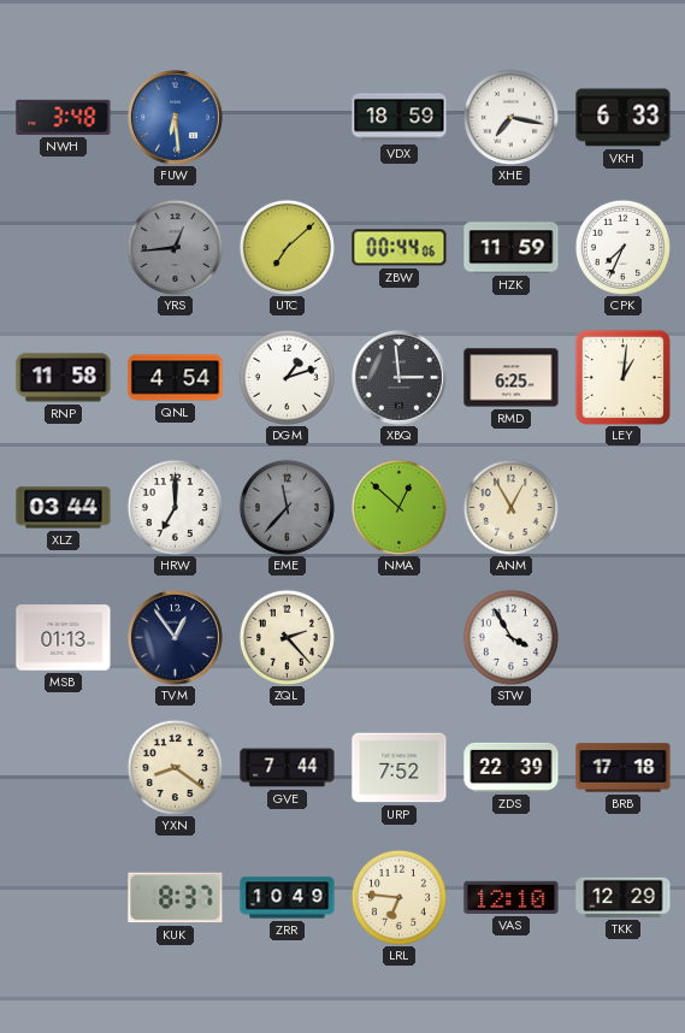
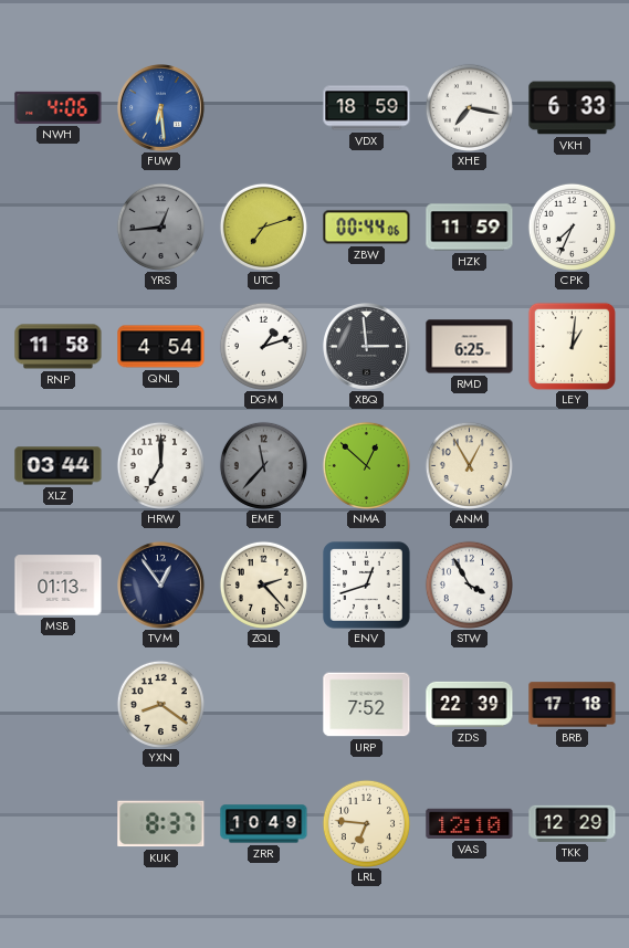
NWH: 3:48 -> 4:06
UTC: 7:08 -> 7:12
ENV: none -> 12:42
GVE: 7:44 -> none
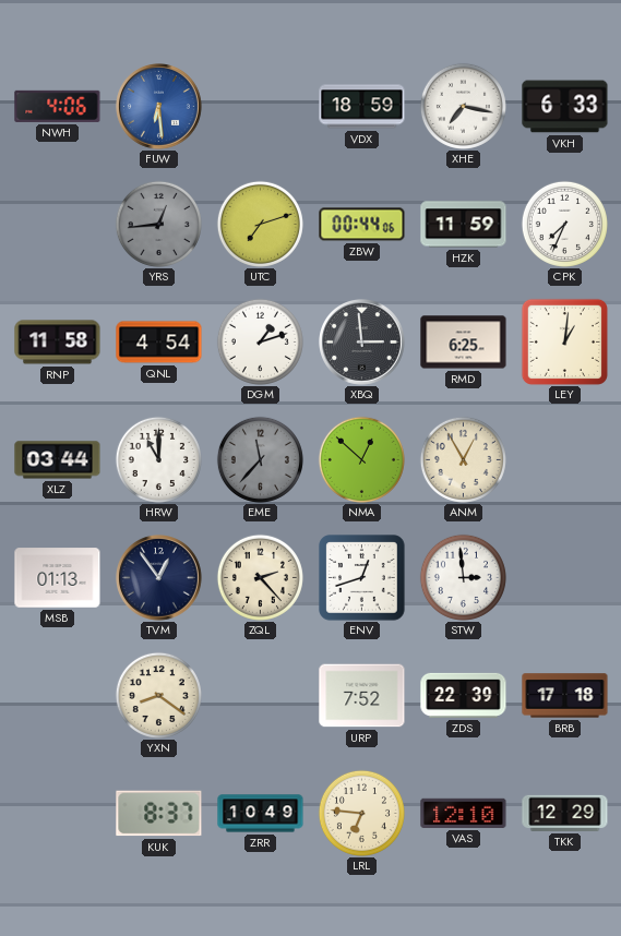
HRW: 7:00 -> 11:00
STW: 3:55 -> 2:59
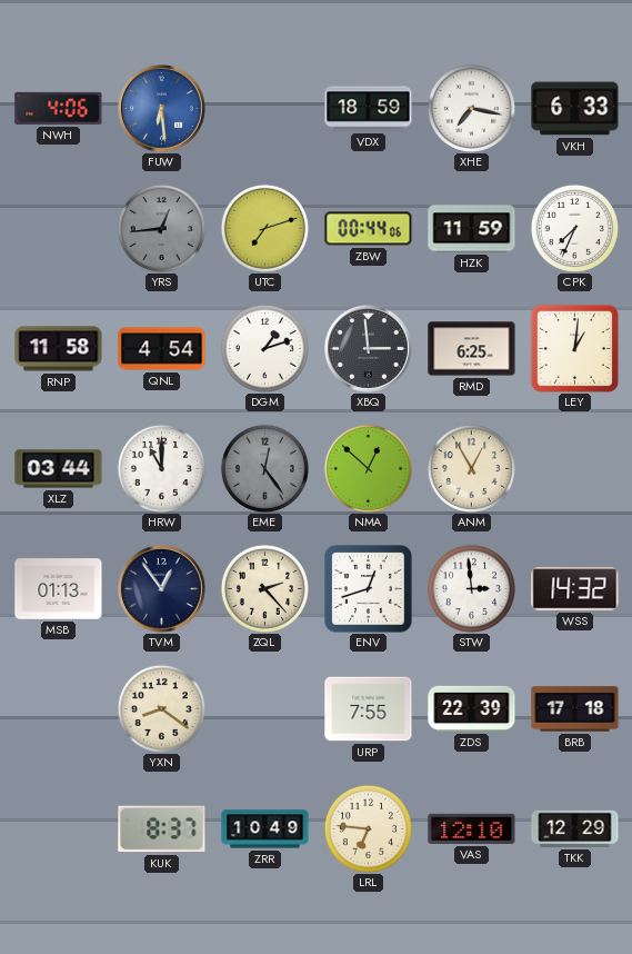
EME: 11:37 -> 12:24
WSS: none -> 14:32
URP: 7:52 -> 7:55
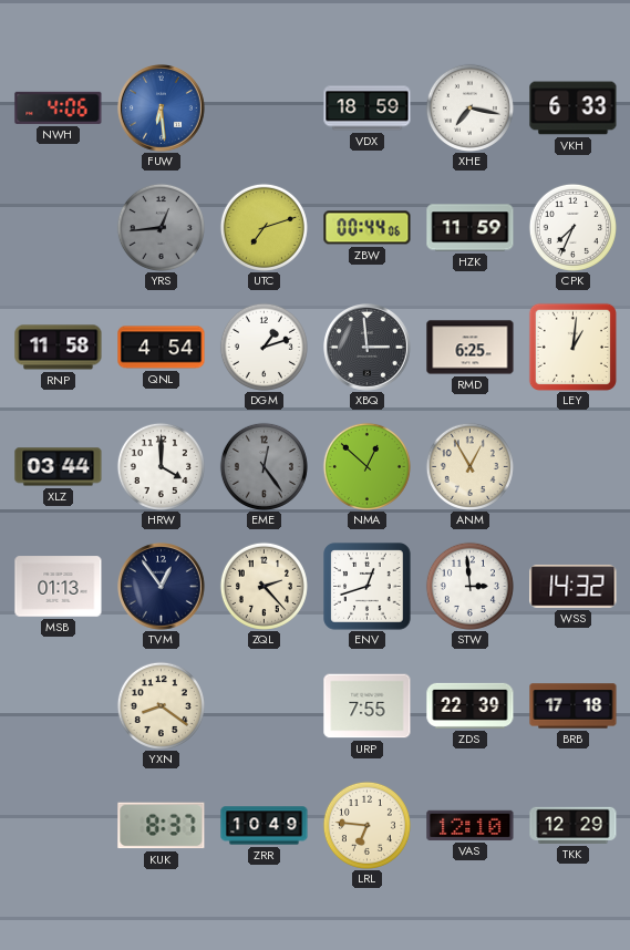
HRW: 11:00 -> 4:00
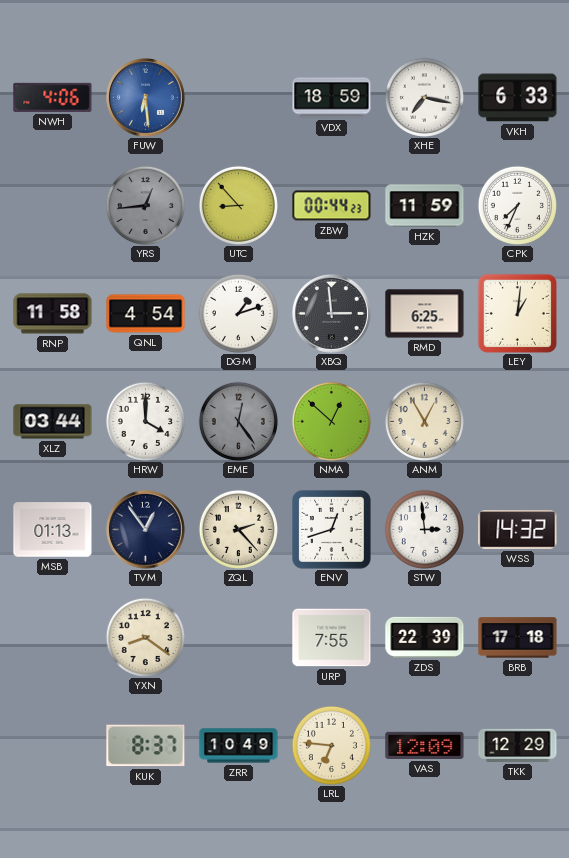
UTC: 7:12 -> 8:53
ZBW: 00:44:06 -> 00:44:23
VAS: 12:10 -> 12:09
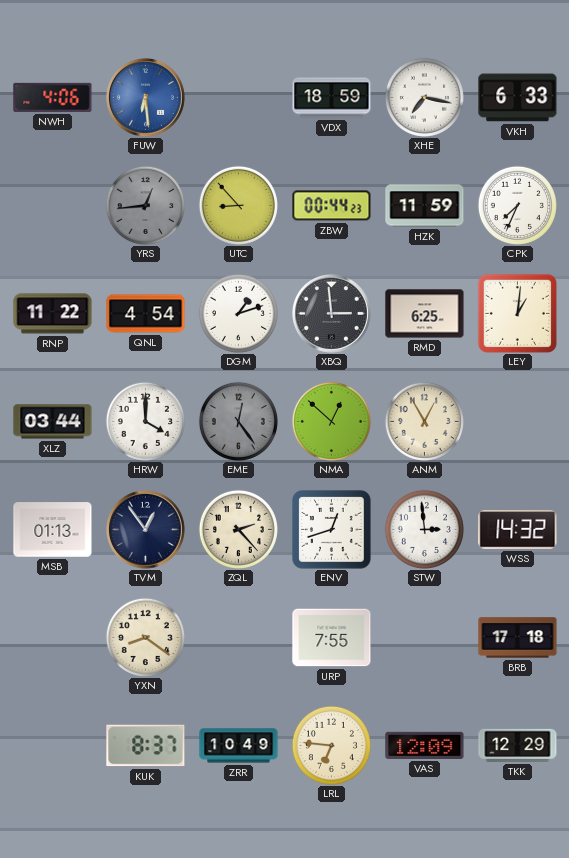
RNP: 11:58 -> 11:22
ZDS: 22:39 -> none
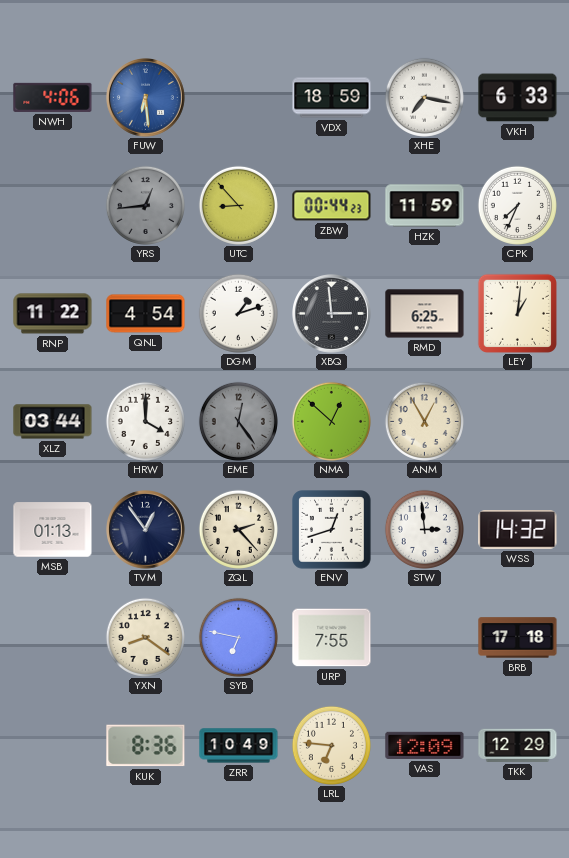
SYB: none -> 6:47
KUK: 8:37 -> 8:36
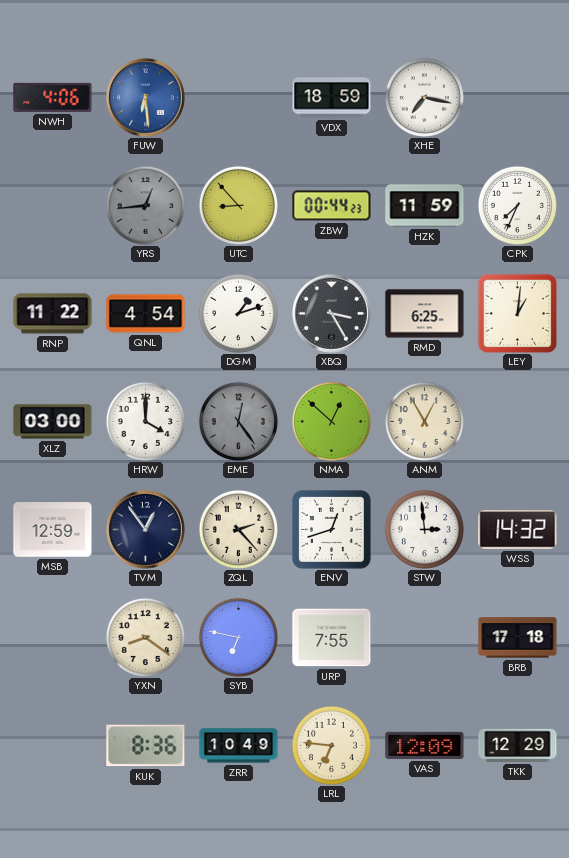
VKH: 6:33 -> none
XBQ: 2:59 -> 3:25
XLZ: 03:44 -> 03:00
MSB: 01:13 -> 12:59
